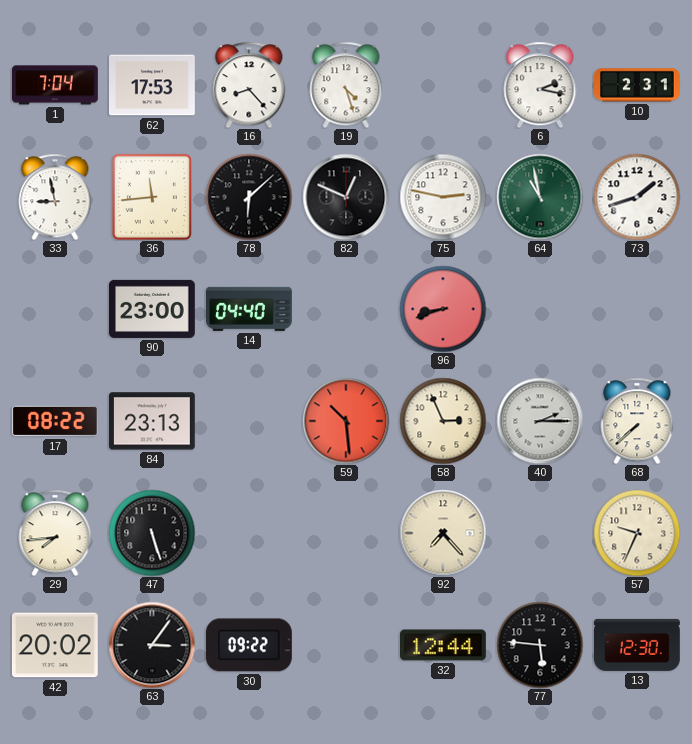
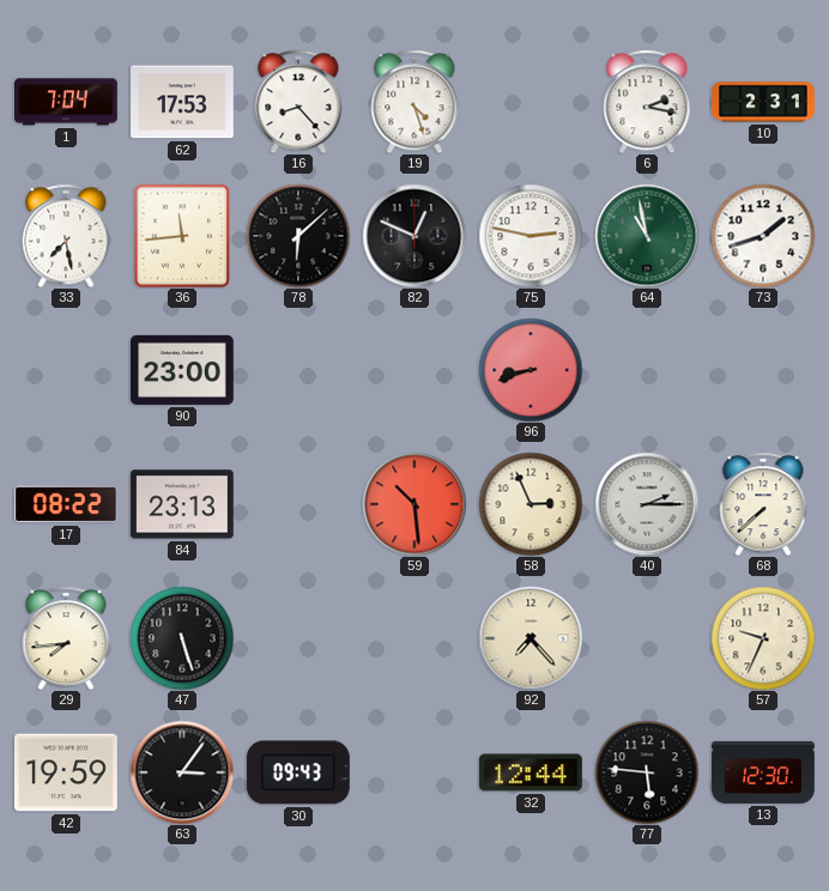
33: 8:58 -> 7:28
14: 04:40 -> none
42: 20:02 -> 19:59
30: 09:22 -> 09:43
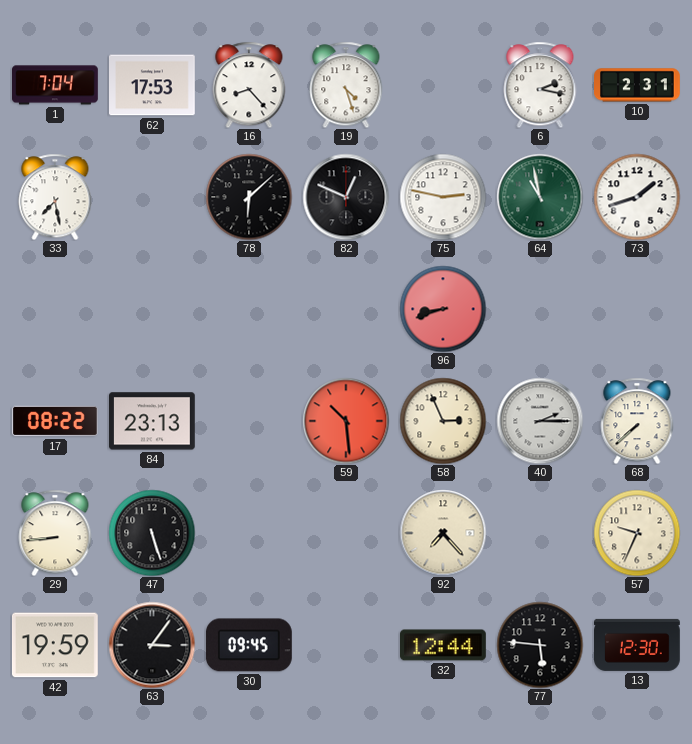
36: 11:44 -> none
90: 23:00 -> none
29: 7:44 -> 8:44
30: 09:43 -> 09:45
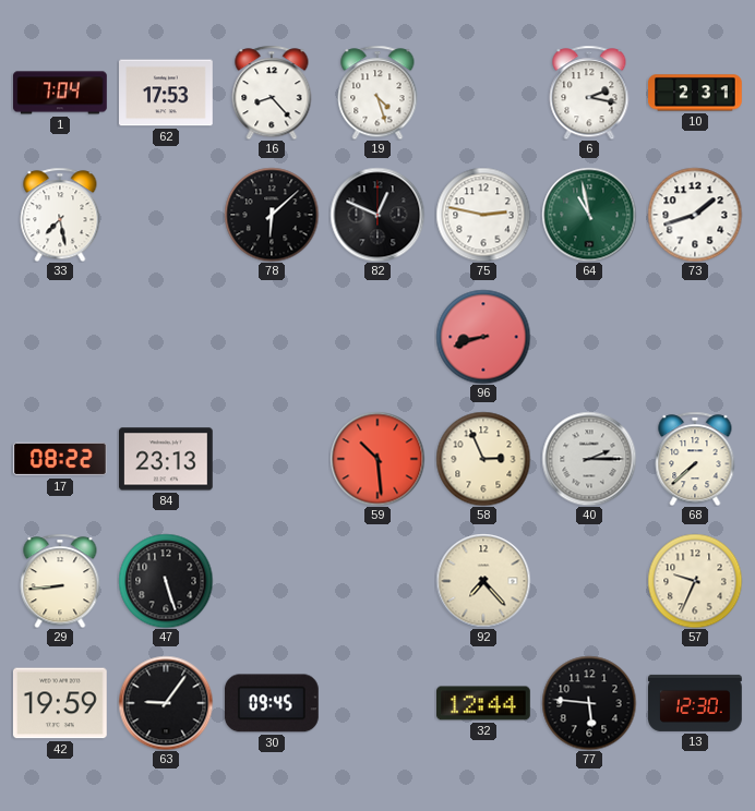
63: 3:06 -> 9:06
